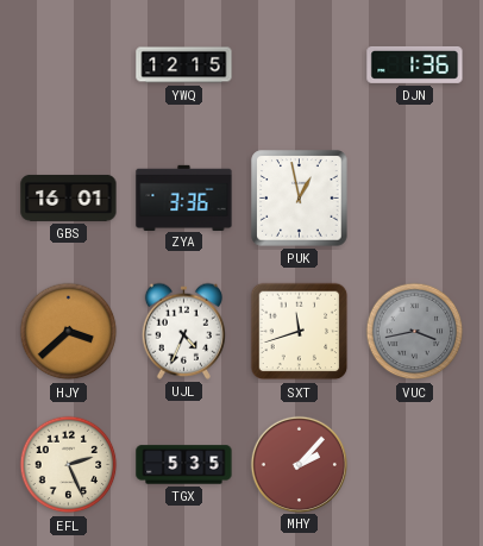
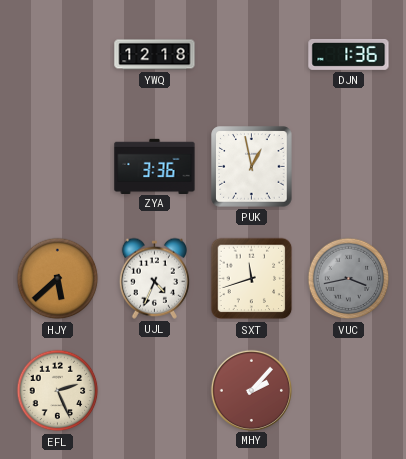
YWQ: 12:15 -> 12:18
GBS: 16:01 -> none
HJY: 3:38 -> 5:38
TGX: 5:35 -> none
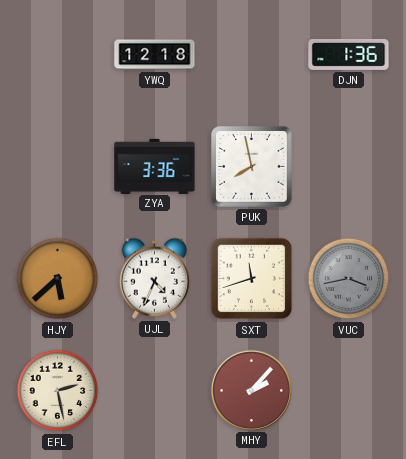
PUK: 12:58 -> 7:58
EFL: 2:26 -> 2:28
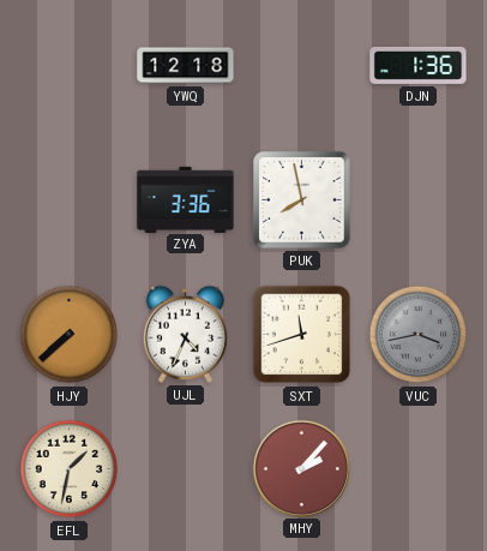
HJY: 5:38 -> 7:38
EFL: 2:28 -> 1:32
